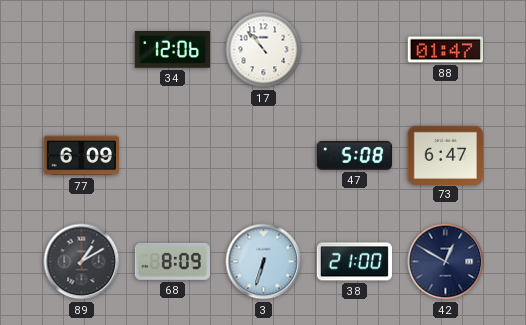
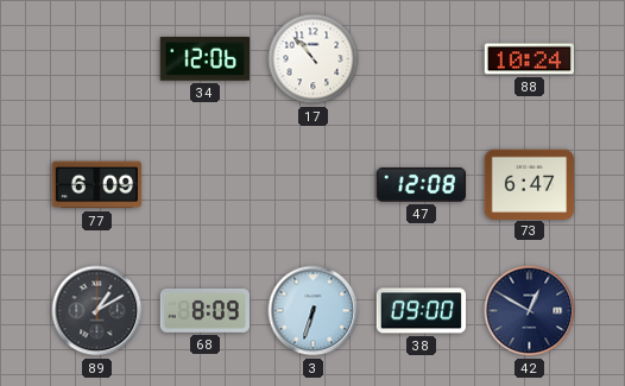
88: 01:47 -> 10:24
47: 5:08 -> 12:08
38: 21:00 -> 09:00
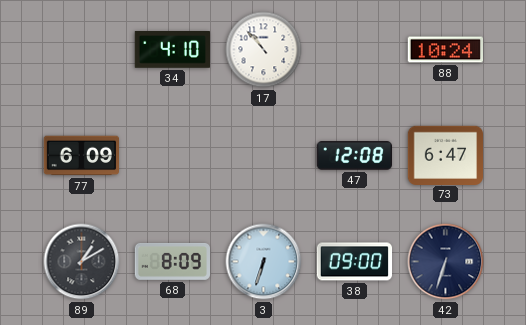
34: 12:06 -> 4:10
42: 12:50 -> 6:33
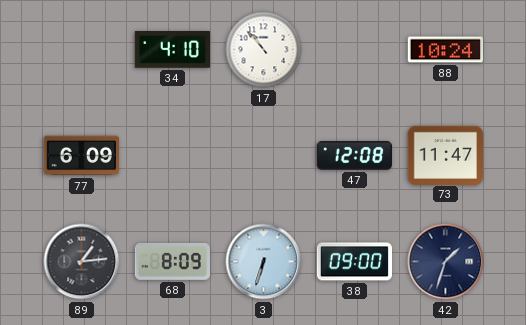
73: 6:47 -> 11:47
89: 1:10 -> 1:14
42: 6:33 -> 1:33
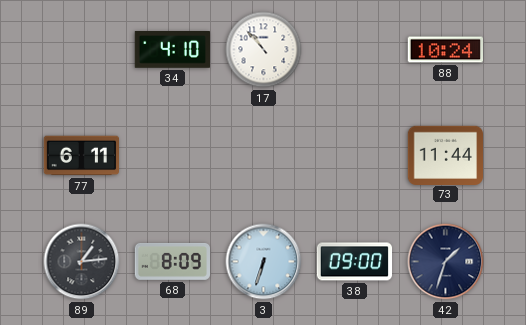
77: 6:09 -> 6:11
47: 12:08 -> none
73: 11:47 -> 11:44
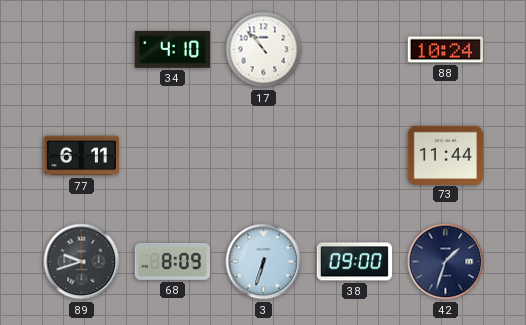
89: 1:14 -> 9:42
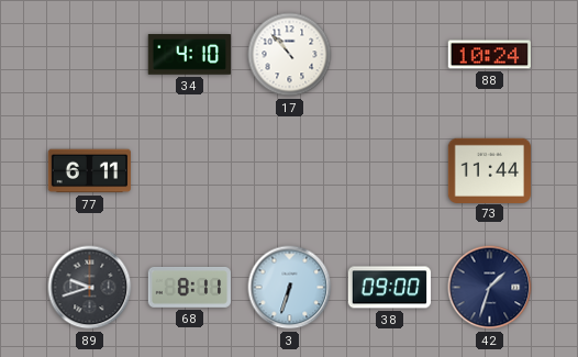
68: 8:09 -> 8:11
